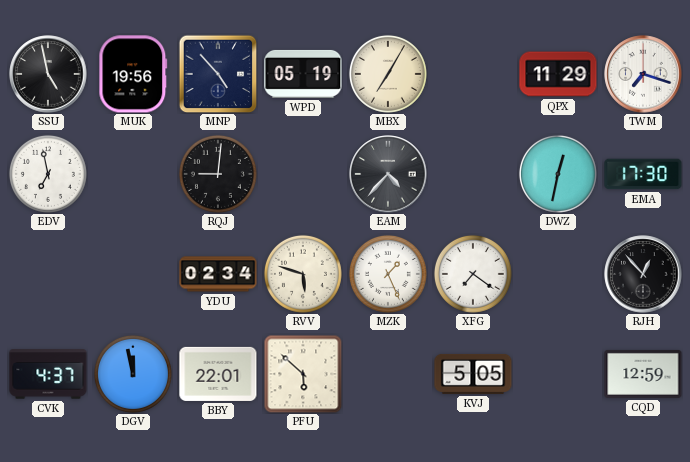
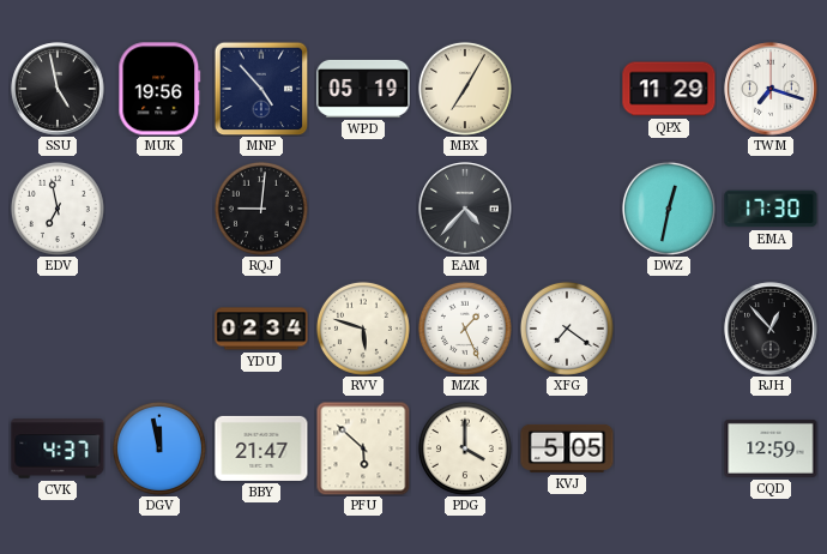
BBY: 22:01 -> 21:47
PDG: none -> 4:00
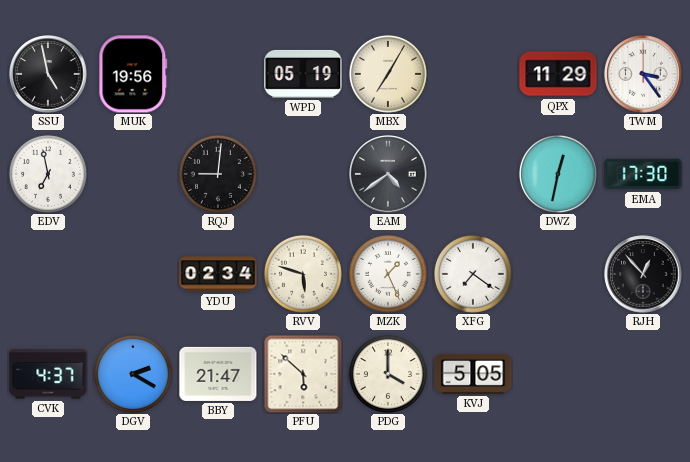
MNP: 4:53 -> none
TWM: 7:18 -> 3:24
EAM: 4:37 -> 4:39
DGV: 11:58 -> 2:20
CQD: 12:59 -> none
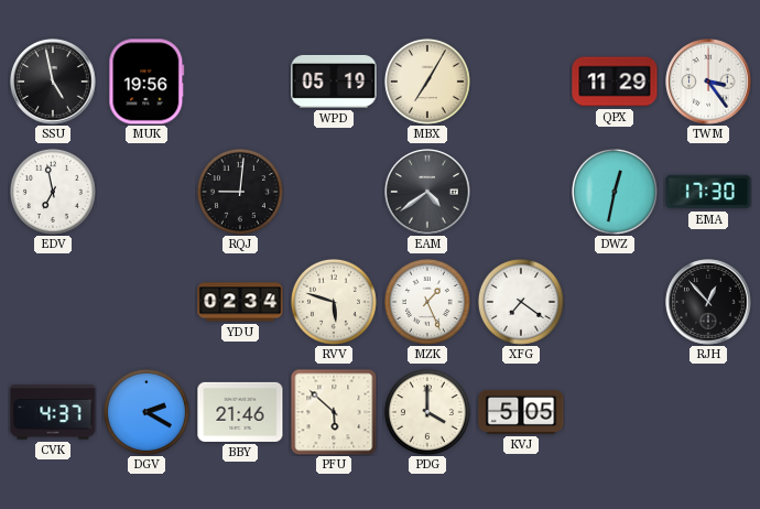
BBY: 21:47 -> 21:46
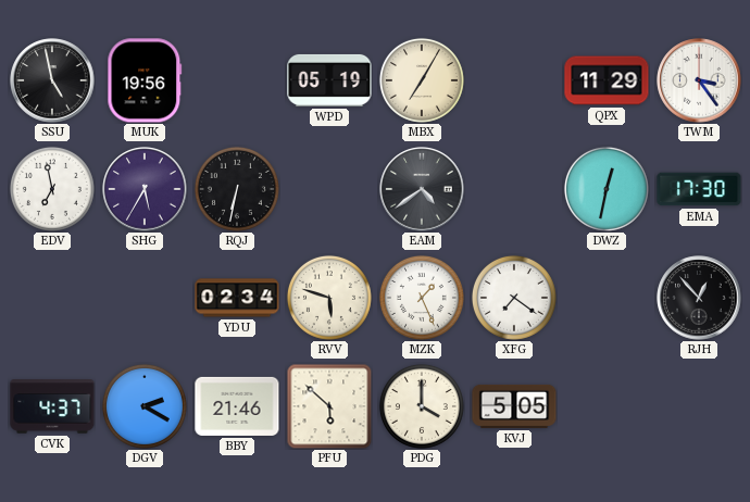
SHG: none -> 5:35
RQJ: 9:01 -> 6:32
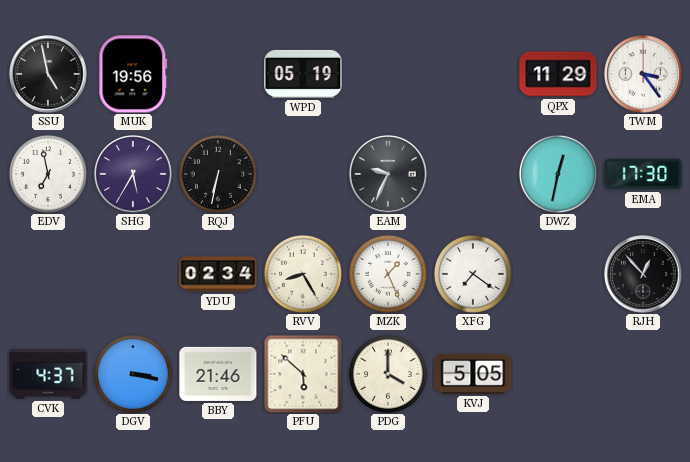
MBX: 7:05 -> none
EAM: 4:39 -> 9:34
RVV: 5:48 -> 8:25
DGV: 2:20 -> 3:17
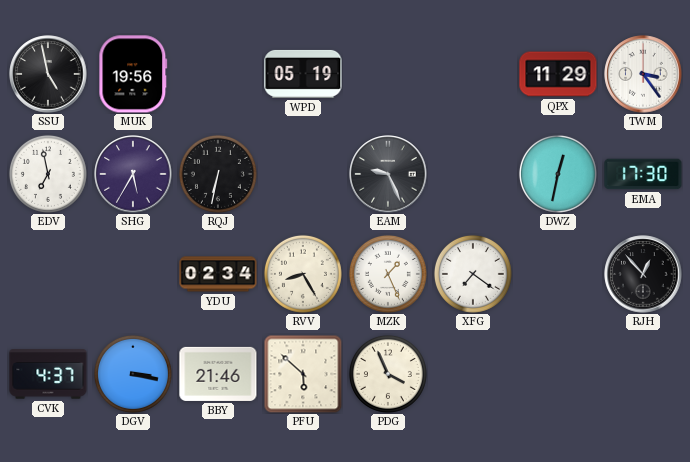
EAM: 9:34 -> 9:26
PDG: 4:00 -> 3:56
KVJ: 5:05 -> none
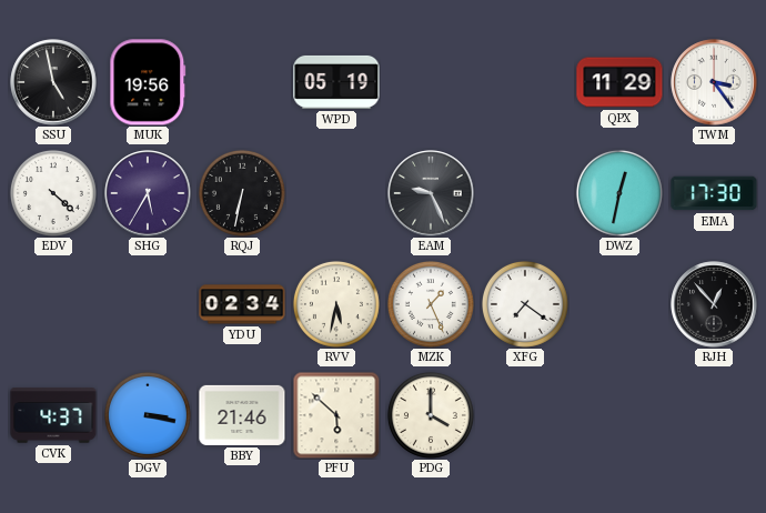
EDV: 6:58 -> 4:22
RVV: 8:25 -> 5:32
PDG: 3:56 -> 4:00
